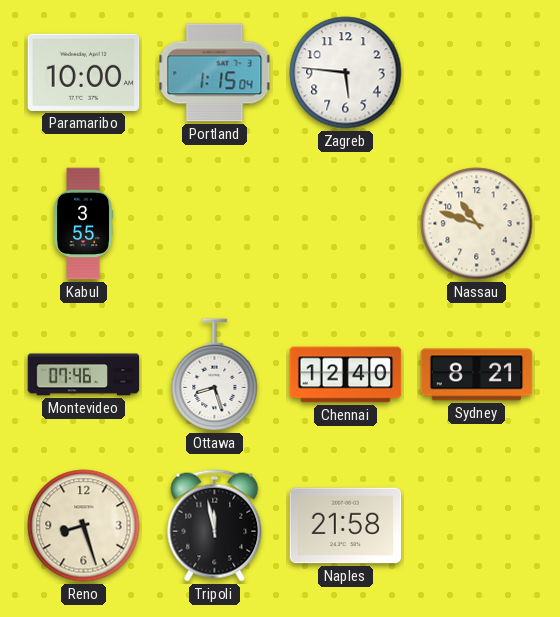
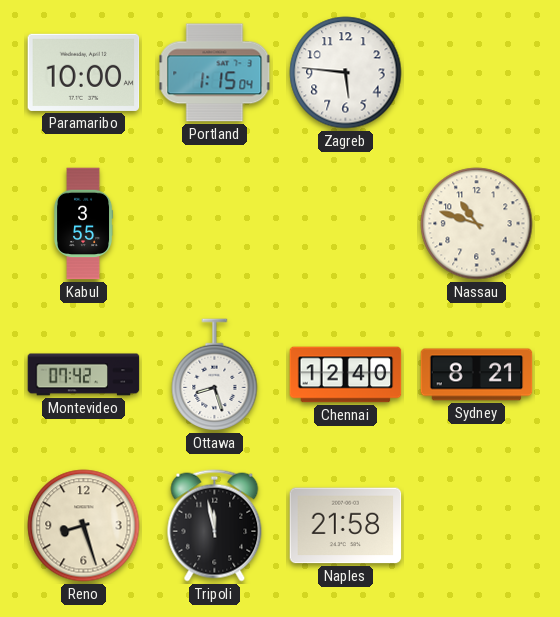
Montevideo: 07:46 -> 07:42
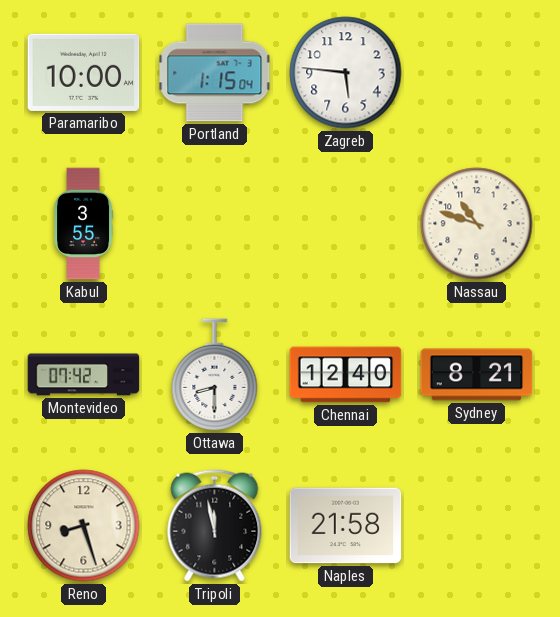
Ottawa: 8:27 -> 8:30
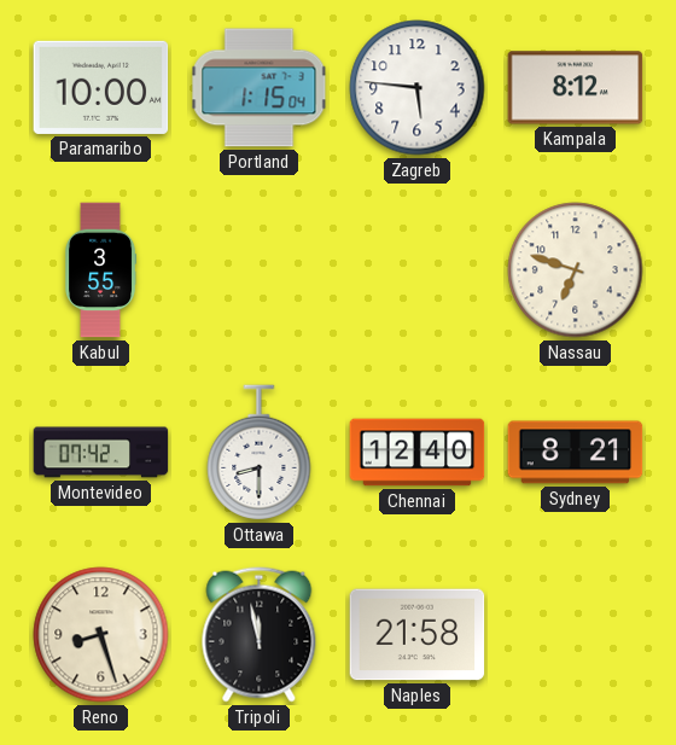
Kampala: none -> 8:12
Nassau: 10:48 -> 6:48
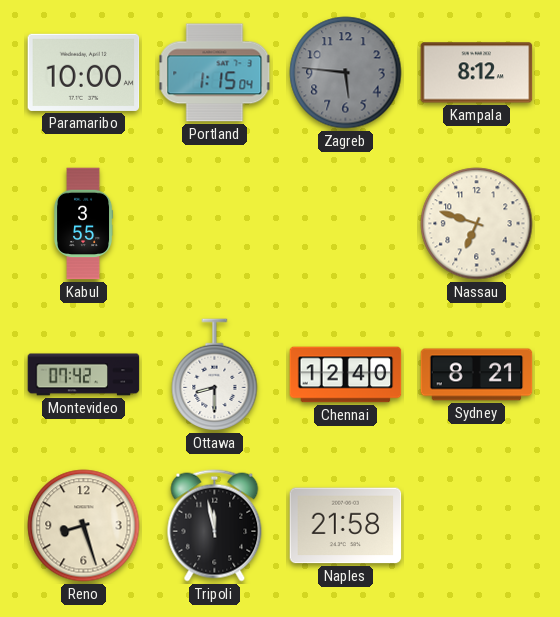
Zagreb dial: white -> grey
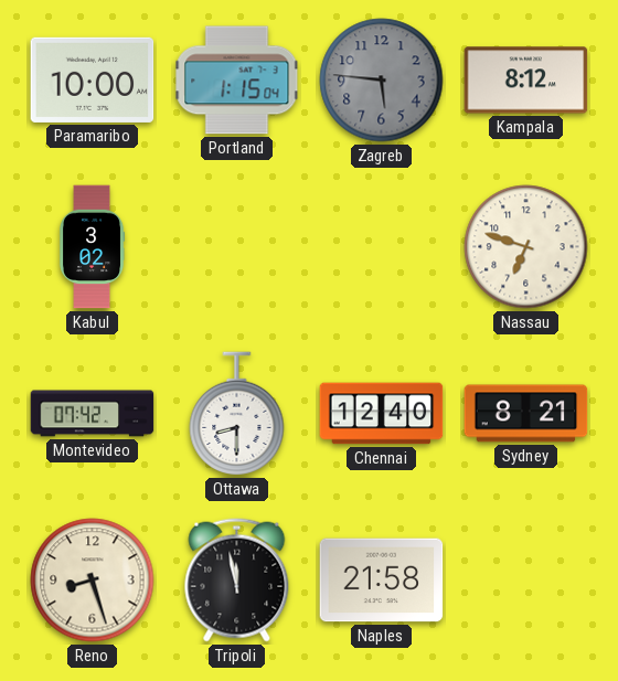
Kabul: 3:55 -> 3:02
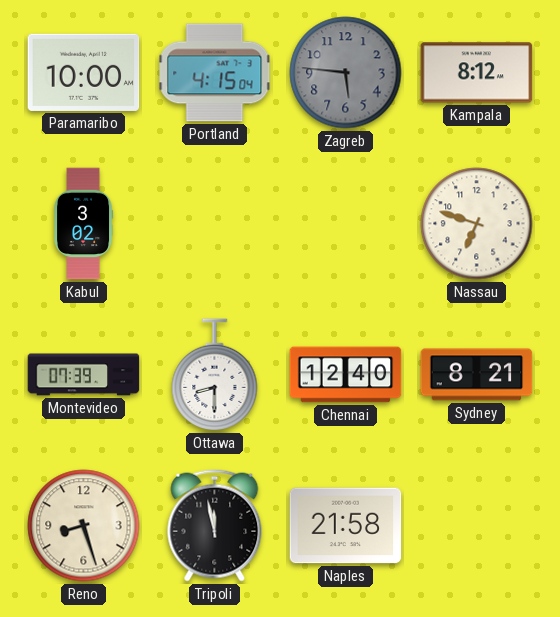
Portland: 1:15 -> 4:15
Montevideo: 07:42 -> 07:39
